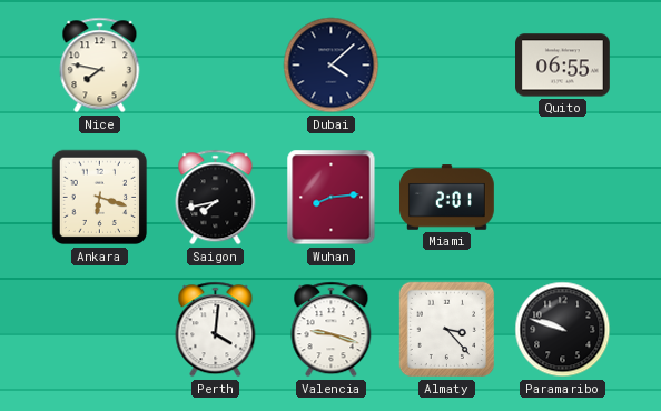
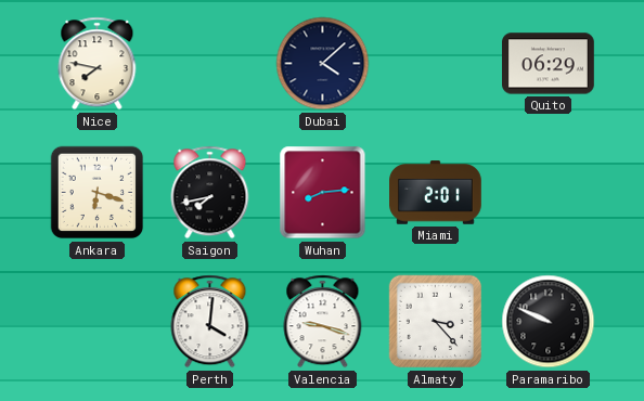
Quito: 06:55 -> 06:29
Paramaribo: 9:48 -> 9:49
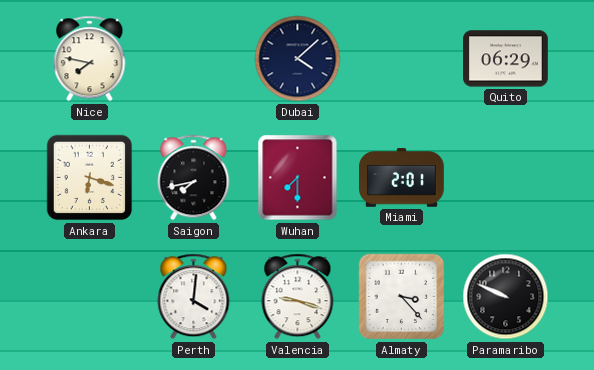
Wuhan: 8:14 -> 7:30
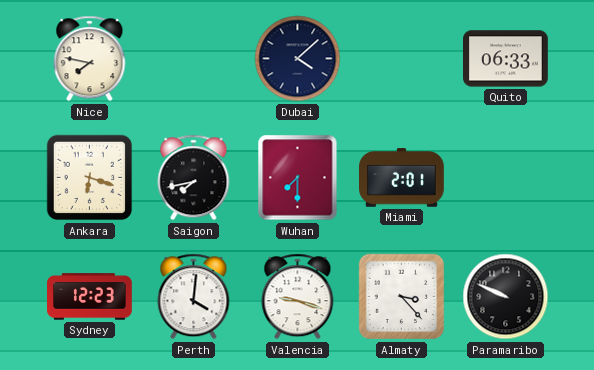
Quito: 06:29 -> 06:33
Sydney: none -> 12:23
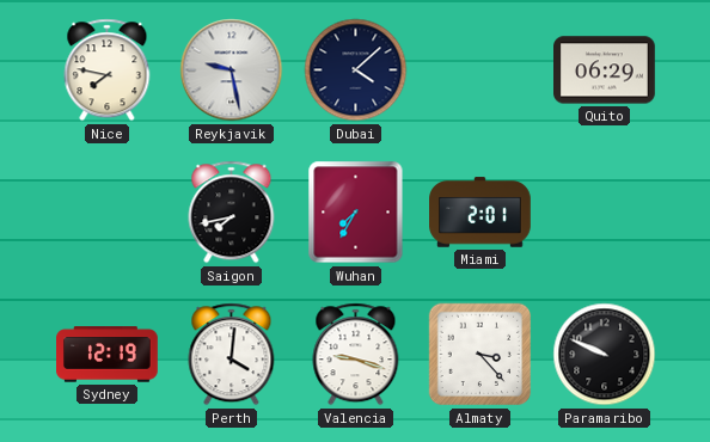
Reykjavik: none -> 9:28
Quito: 06:33 -> 06:29
Ankara: 6:18 -> none
Wuhan: 7:30 -> 7:35
Sydney: 12:23 -> 12:19
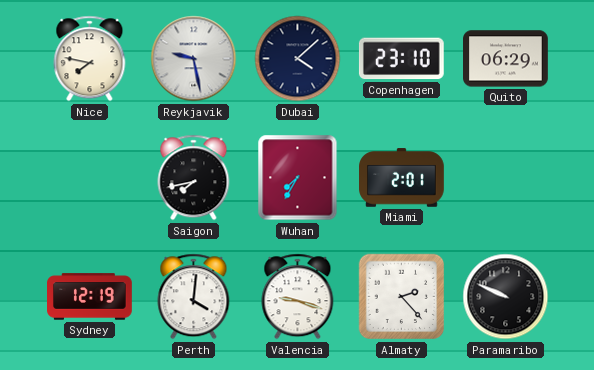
Copenhagen: none -> 23:10
Almaty: 3:23 -> 2:23
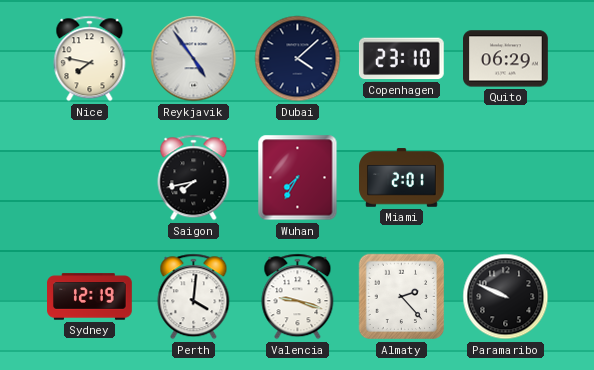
Reykjavik: 9:28 -> 4:54
